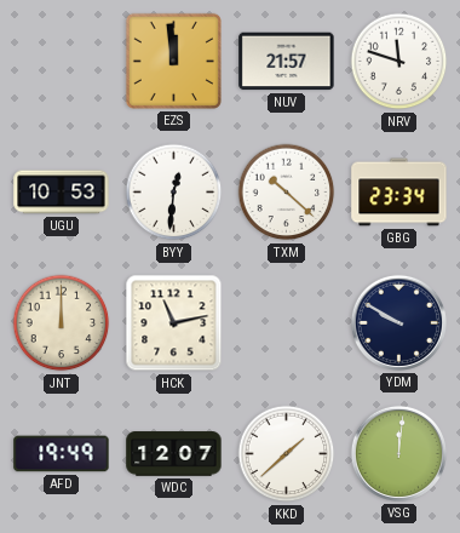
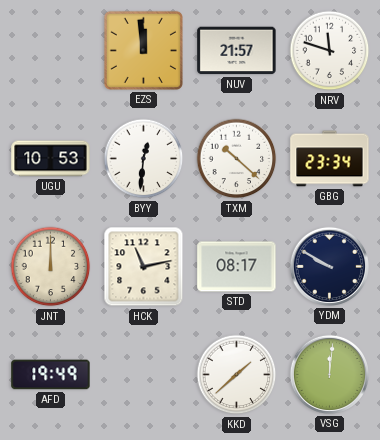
STD: none -> 08:17
WDC: 12:07 -> none
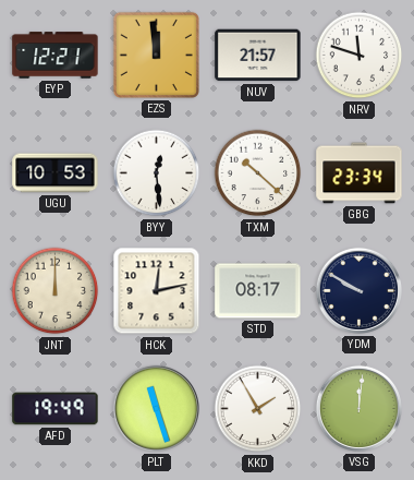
EYP: none -> 12:21
BYY: 12:31 -> 12:29
HCK: 11:13 -> 12:13
PLT: none -> 11:27
KKD: 1:38 -> 1:55
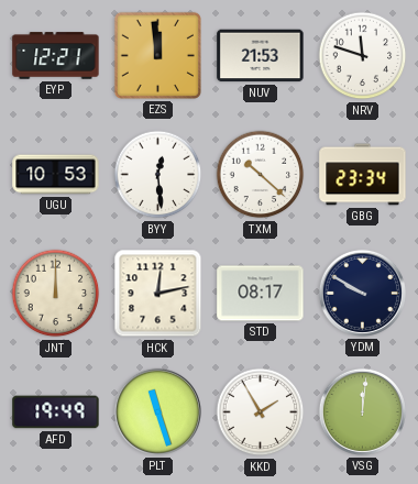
NUV: 21:57 -> 21:53
